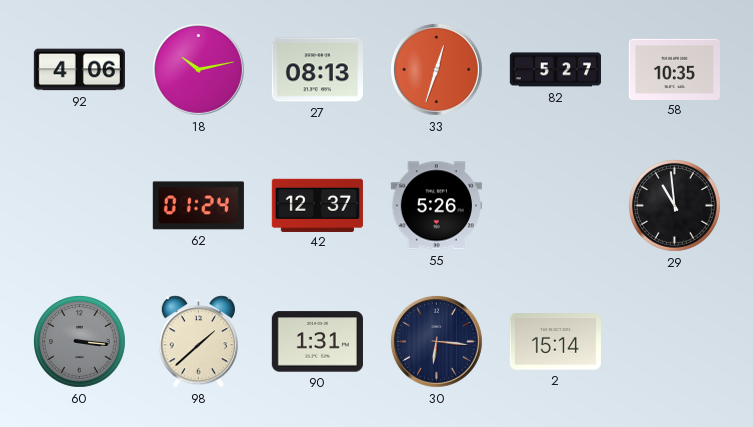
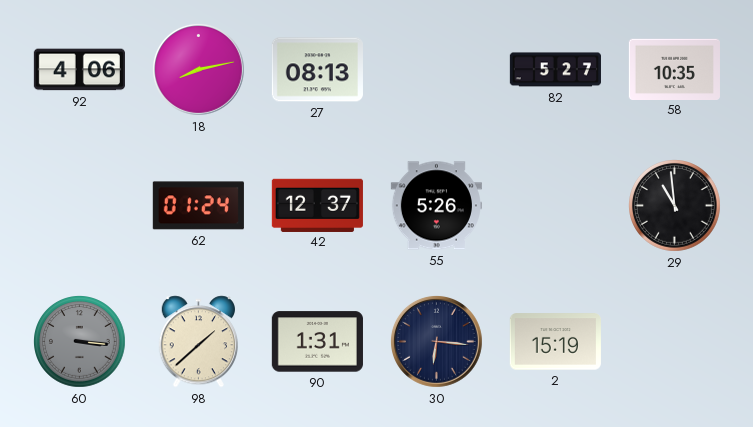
18: 10:13 -> 8:13
33: 12:33 -> none
2: 15:14 -> 15:19
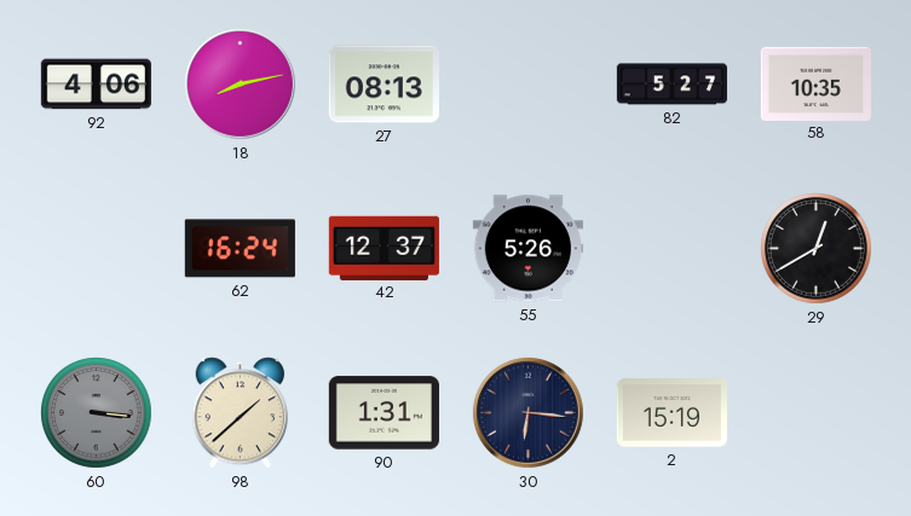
62: 01:24 -> 16:24
29: 10:59 -> 12:40
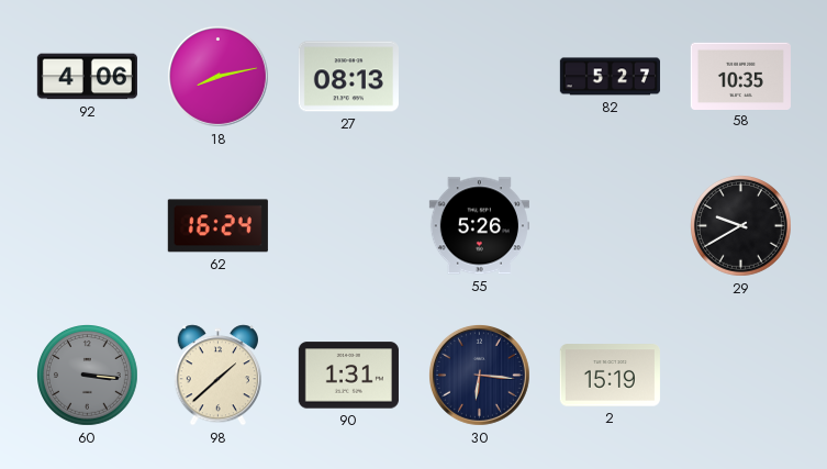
42: 12:37 -> none
29: 12:40 -> 9:40
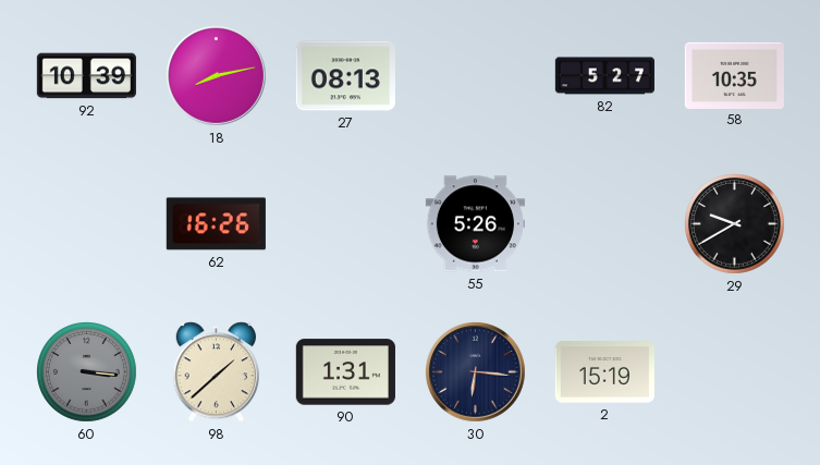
92: 4:06 -> 10:39
62: 16:24 -> 16:26
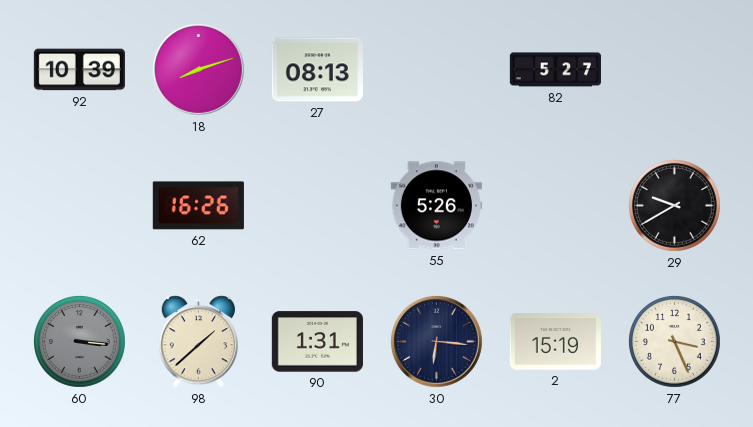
18: 8:13 -> 8:12
58: 10:35 -> none
77: none -> 3:26
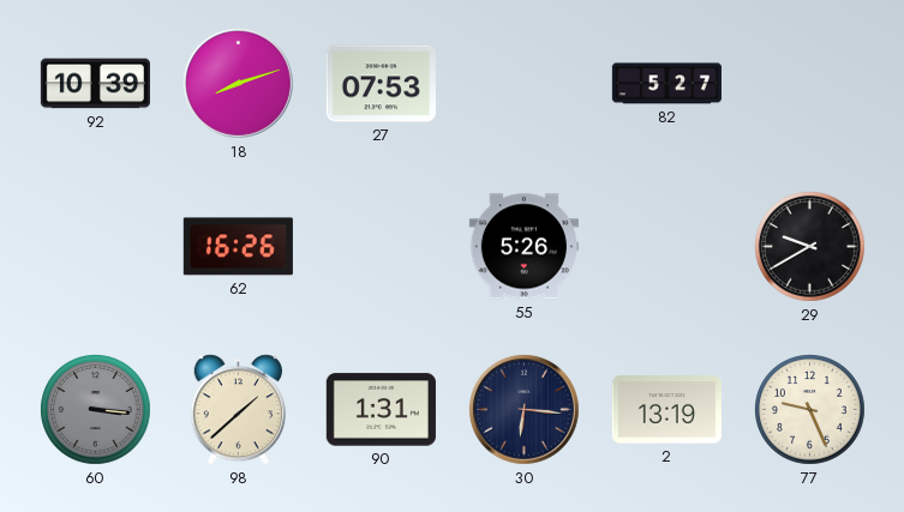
27: 08:13 -> 07:53
2: 15:19 -> 13:19
77: 3:26 -> 9:26
